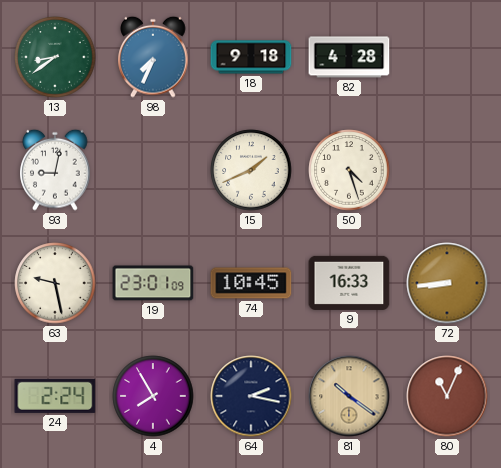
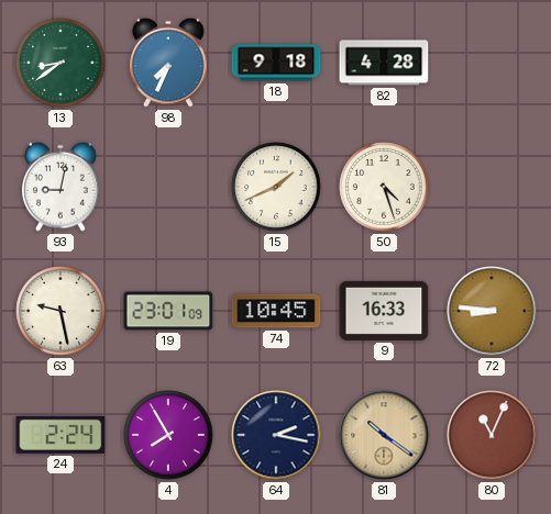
72: 8:44 -> 8:46
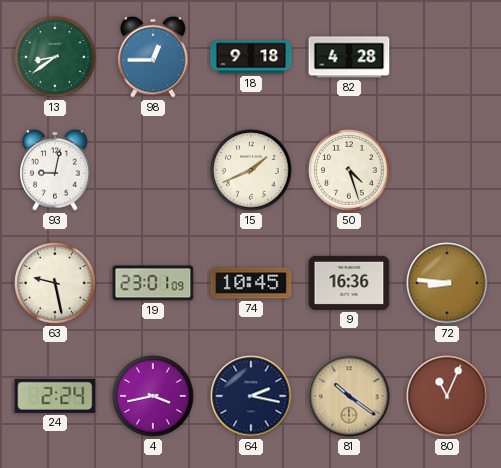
98: 7:34 -> 12:45
9: 16:33 -> 16:36
4: 7:55 -> 3:43
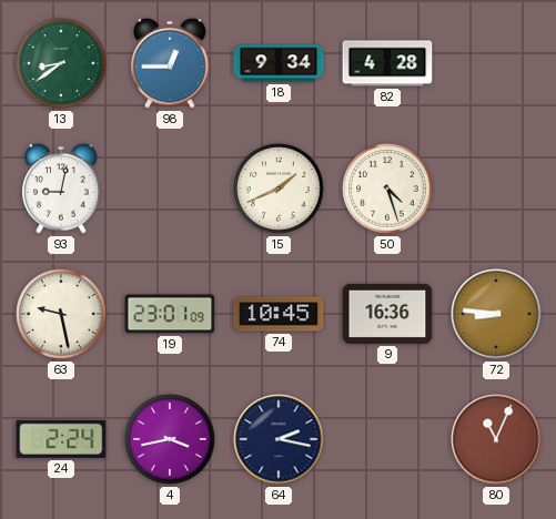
18: 9:18 -> 9:34
81: 10:21 -> none
